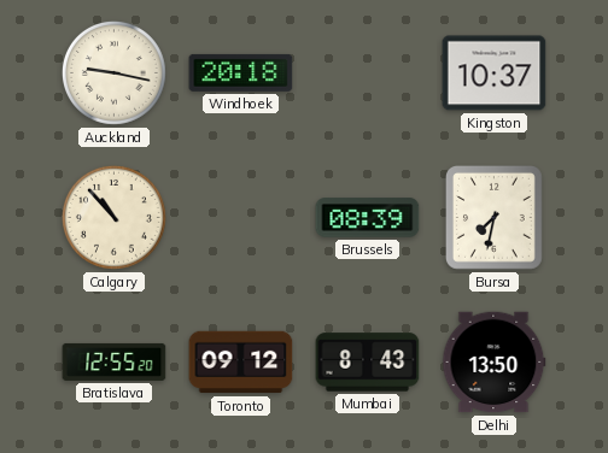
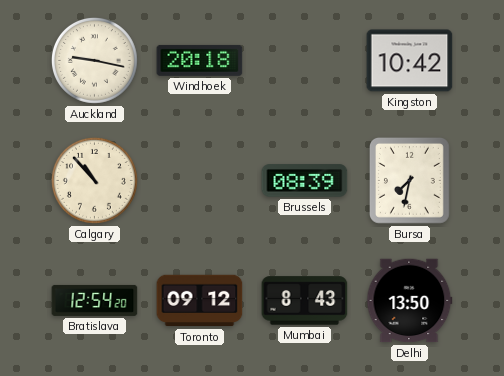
Kingston: 10:37 -> 10:42
Bratislava: 12:55 -> 12:54
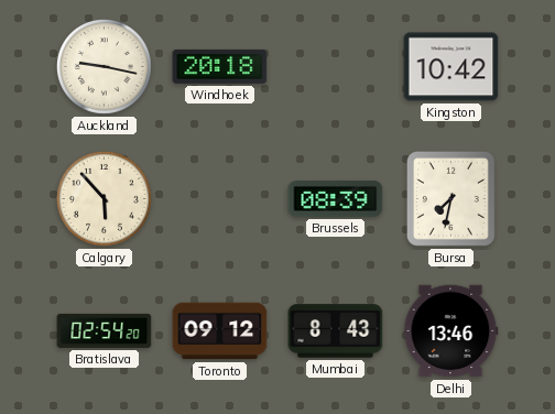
Calgary: 10:53 -> 5:53
Bratislava: 12:54 -> 02:54
Delhi: 13:50 -> 13:46
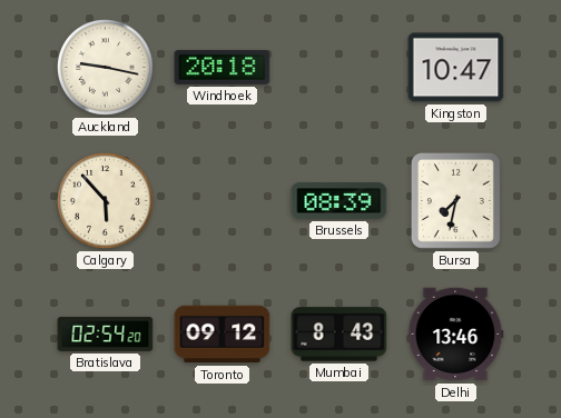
Kingston: 10:42 -> 10:47
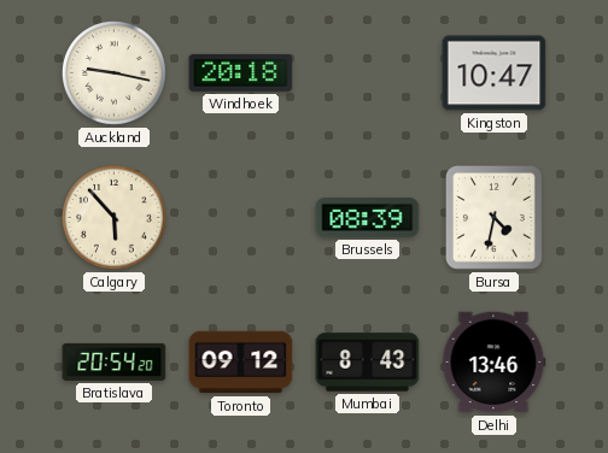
Bursa: 7:32 -> 4:32
Bratislava: 02:54 -> 20:54
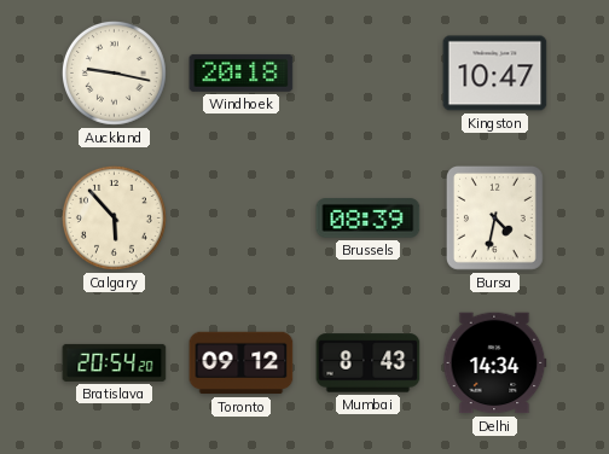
Delhi: 13:46 -> 14:34
